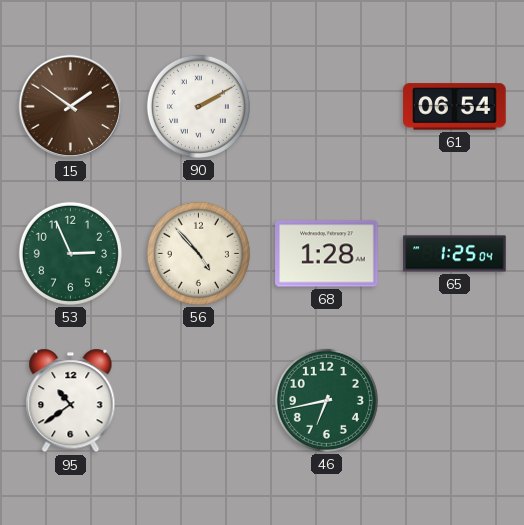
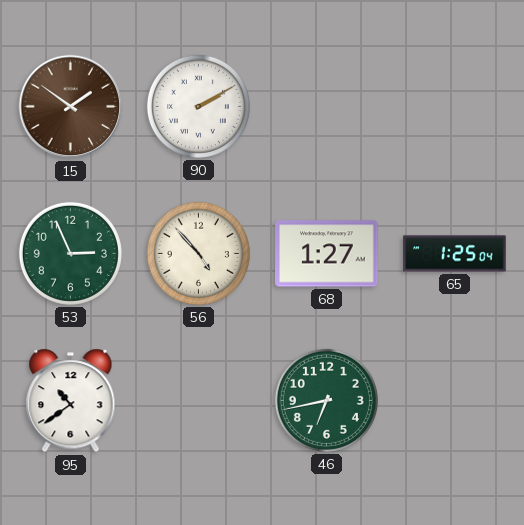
61: 06:54 -> none
68: 1:28 -> 1:27
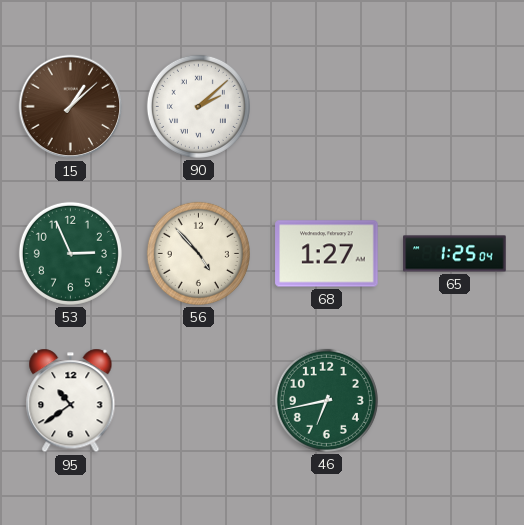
15: 1:51 -> 1:08
90: 2:10 -> 2:08
